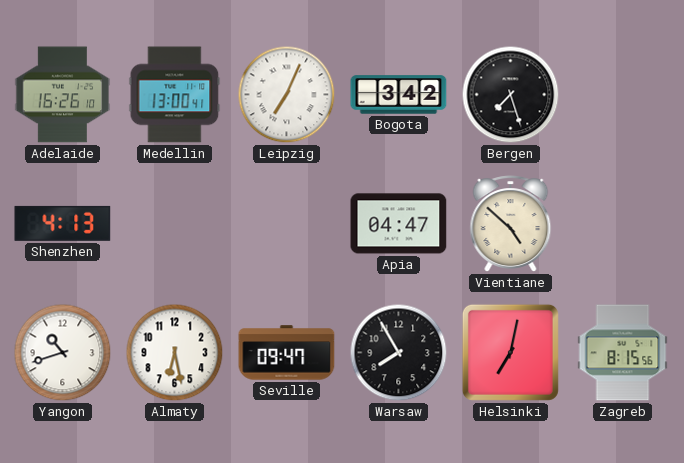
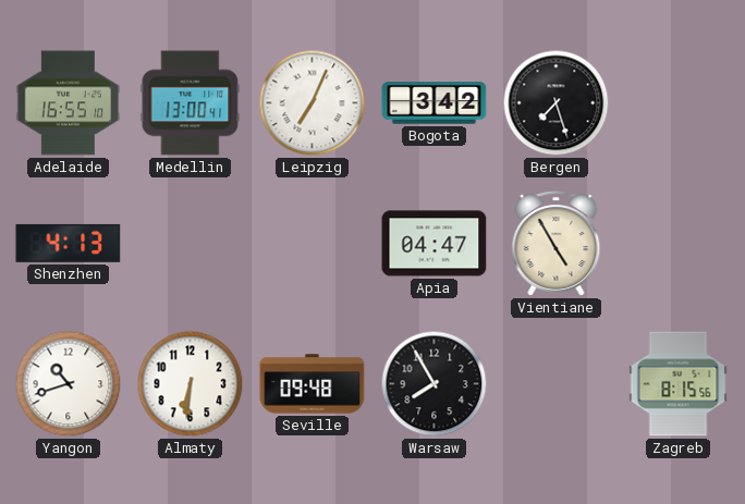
Adelaide: 16:26 -> 16:55
Vientiane: 4:52 -> 4:55
Almaty: 6:28 -> 6:31
Seville: 09:47 -> 09:48
Helsinki: 7:02 -> none
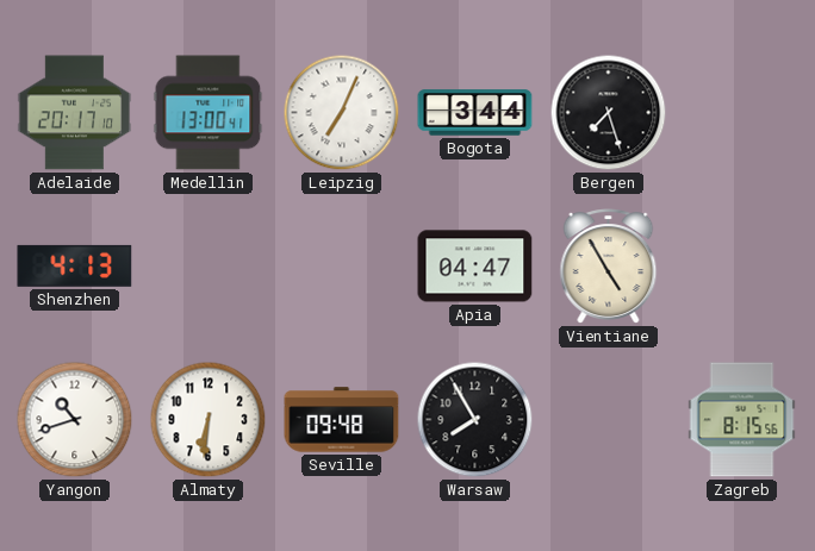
Adelaide: 16:55 -> 20:17
Bogota: 3:42 -> 3:44
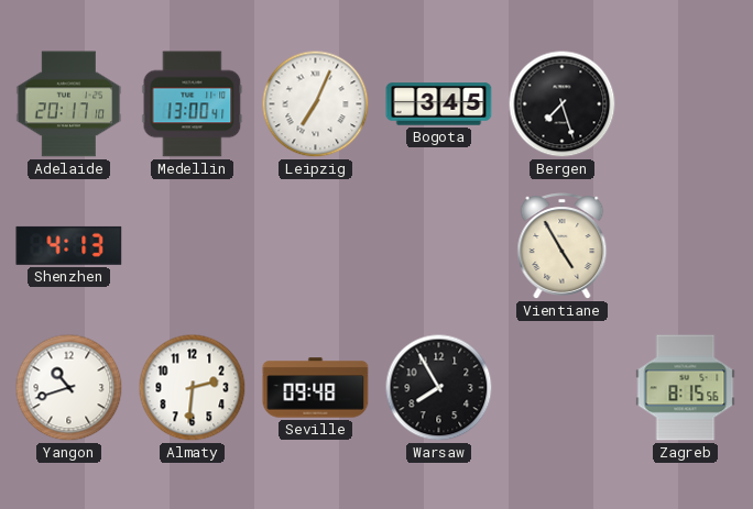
Bogota: 3:44 -> 3:45
Apia: 04:47 -> none
Almaty: 6:31 -> 2:31
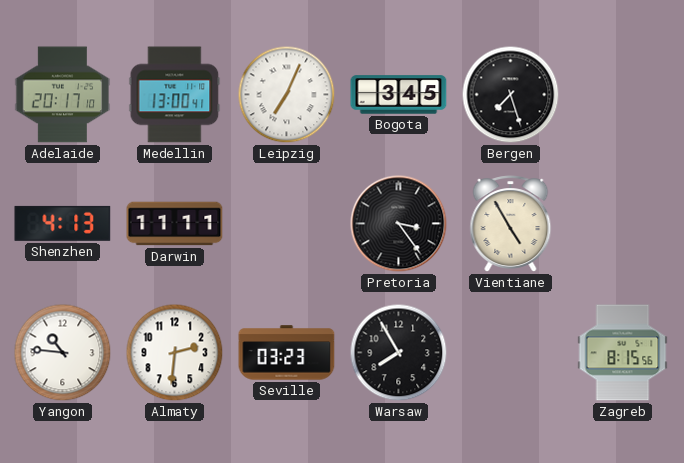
Darwin: none -> 11:11
Pretoria: none -> 3:24
Yangon: 10:42 -> 10:46
Seville: 09:48 -> 03:23
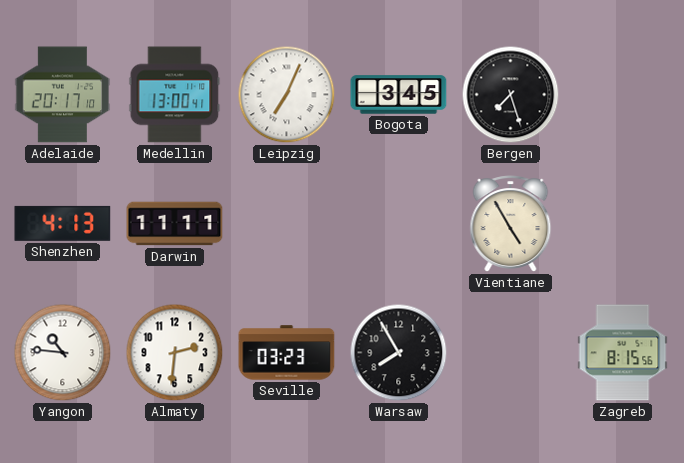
Pretoria: 3:24 -> none
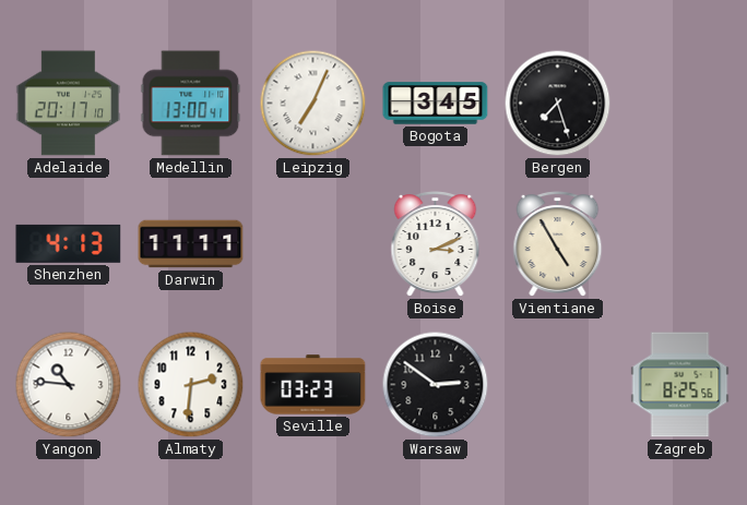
Boise: none -> 3:11
Warsaw: 7:55 -> 2:51
Zagreb: 8:15 -> 8:25
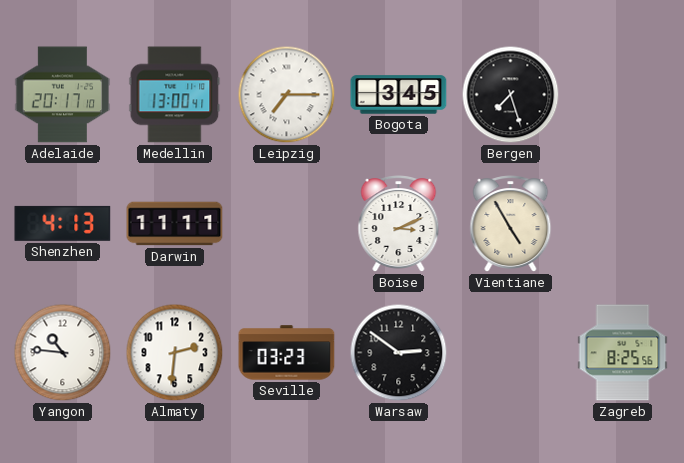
Leipzig: 7:04 -> 7:15
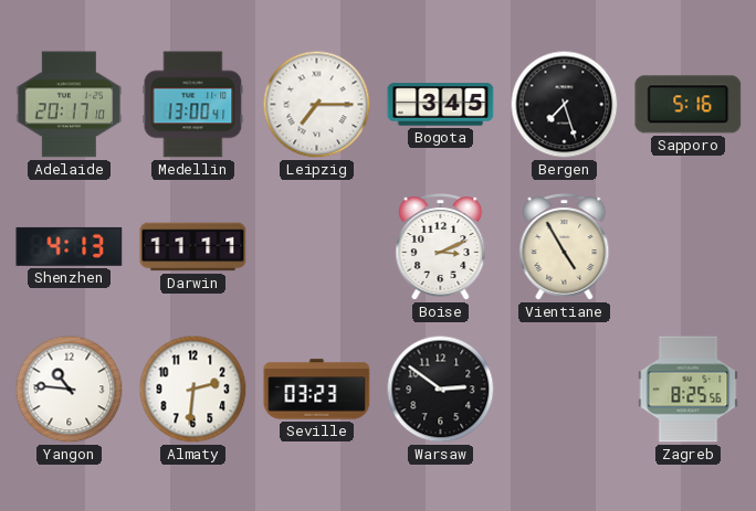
Sapporo: none -> 5:16
